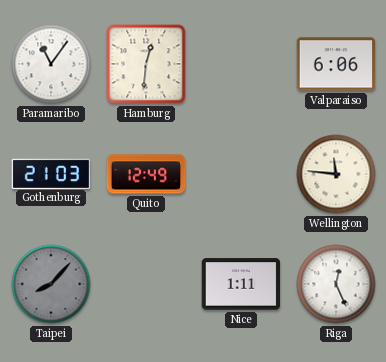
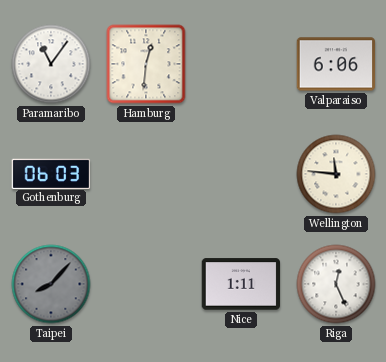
Gothenburg: 21:03 -> 06:03
Quito: 12:49 -> none
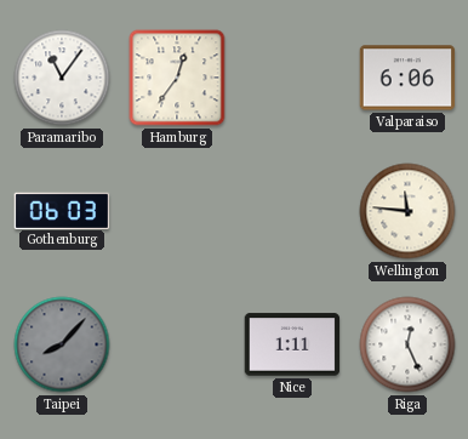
Hamburg: 12:31 -> 12:36
